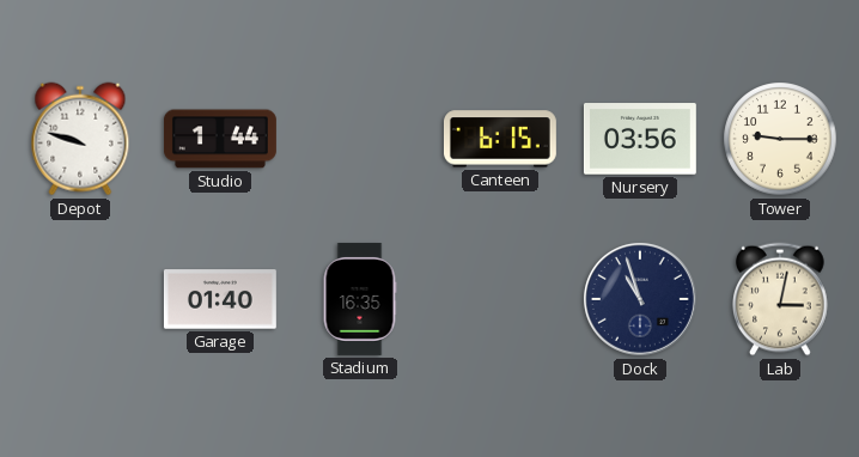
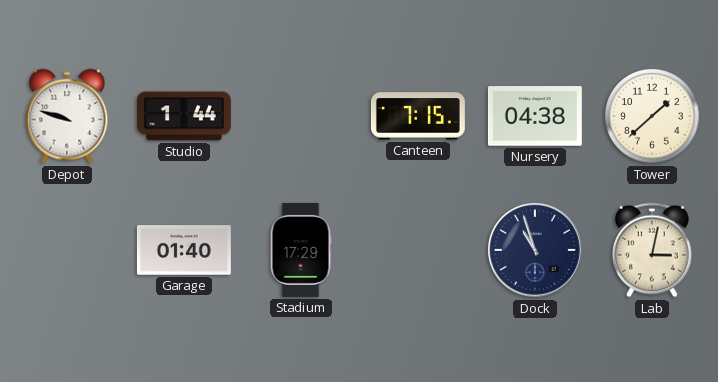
Canteen: 6:15 -> 7:15
Nursery: 03:56 -> 04:38
Tower: 9:15 -> 1:38
Stadium: 16:35 -> 17:29
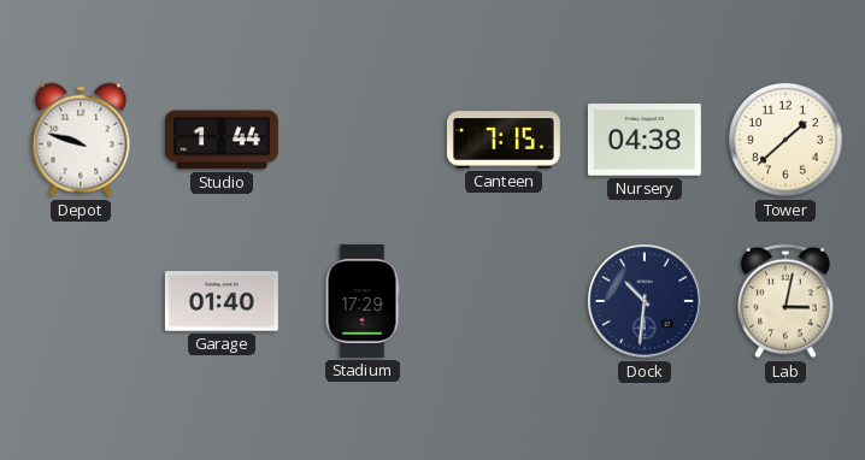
Dock: 10:57 -> 10:31
